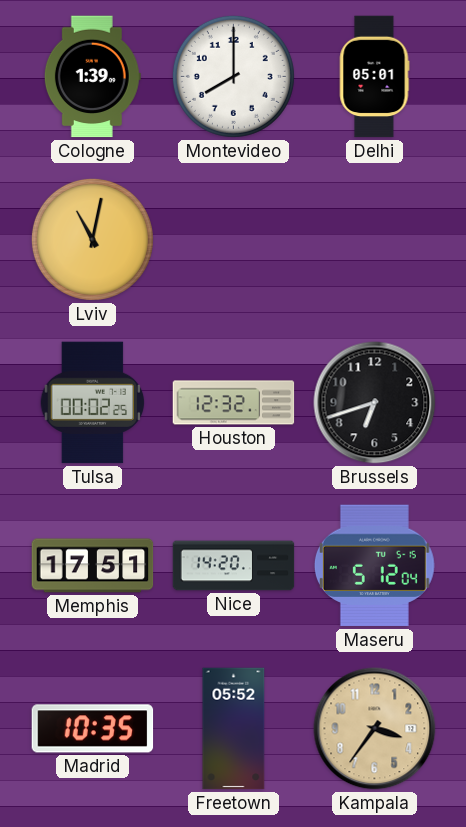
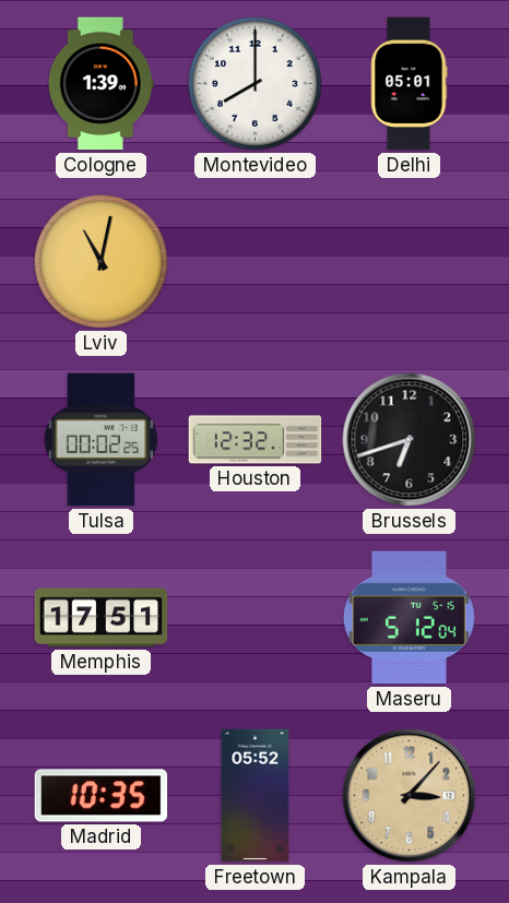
Nice: 14:20 -> none
Kampala: 3:36 -> 3:07
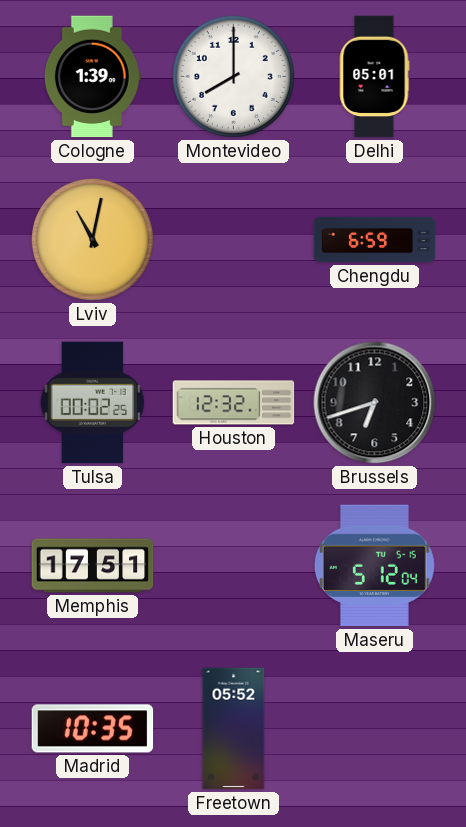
Chengdu: none -> 6:59
Kampala: 3:07 -> none
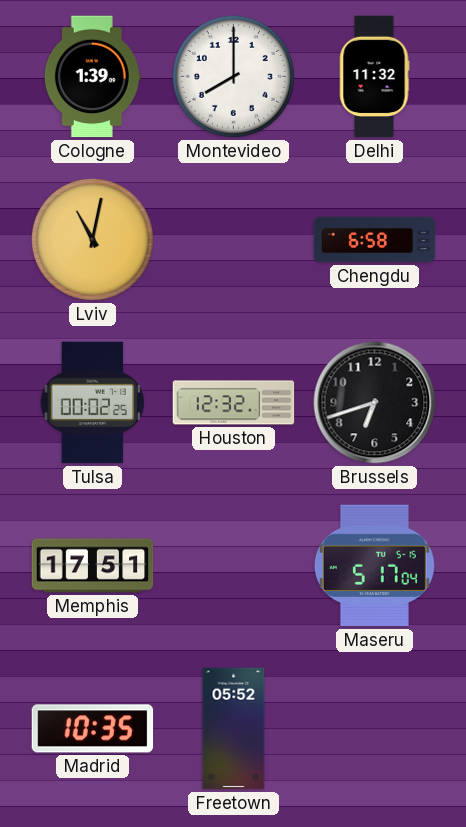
Delhi: 05:01 -> 11:32
Chengdu: 6:59 -> 6:58
Maseru: 5:12 -> 5:17
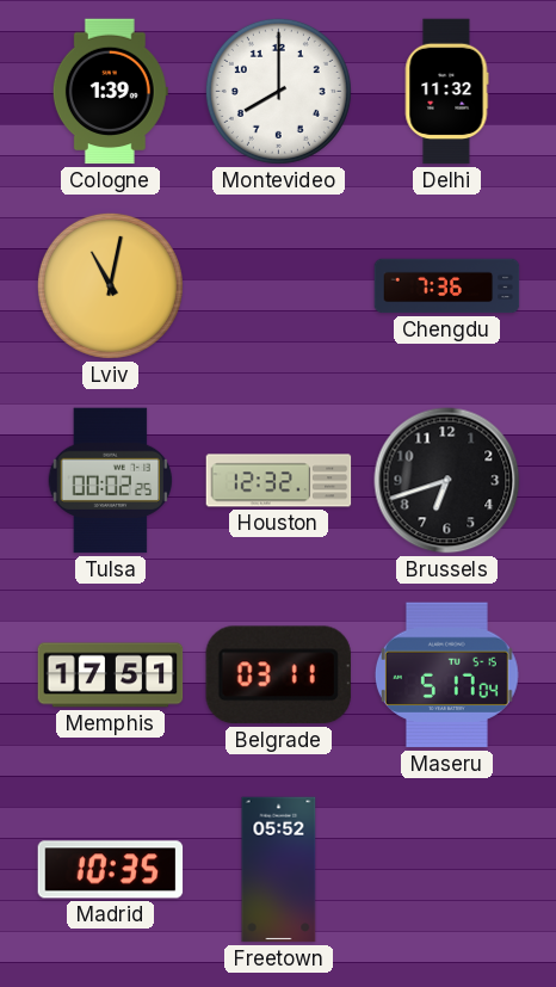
Chengdu: 6:58 -> 7:36
Belgrade: none -> 03:11
